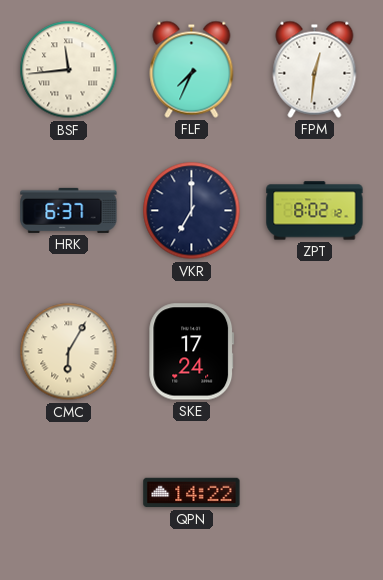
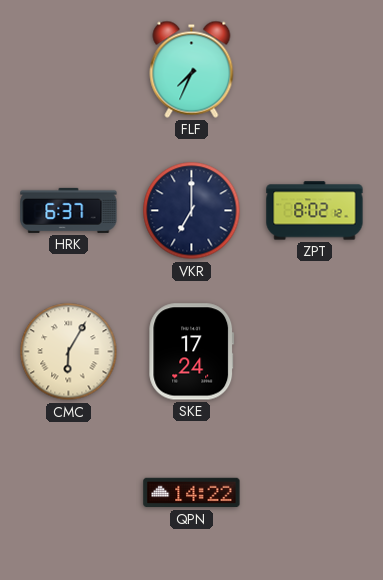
BSF: 11:44 -> none
FPM: 12:31 -> none
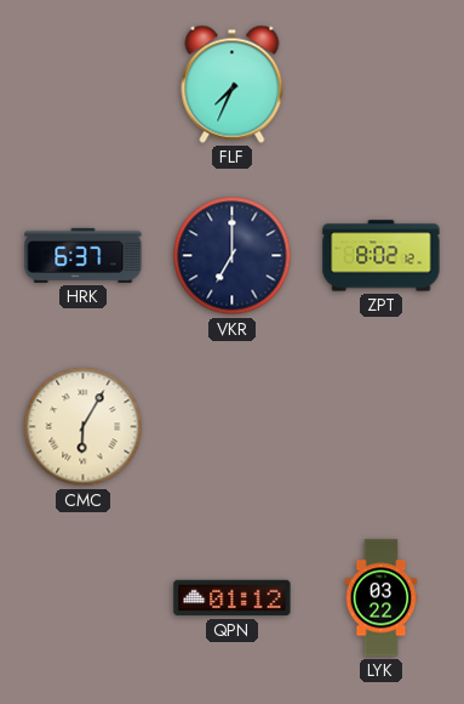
SKE: 17:24 -> none
QPN: 14:22 -> 01:12
LYK: none -> 03:22
